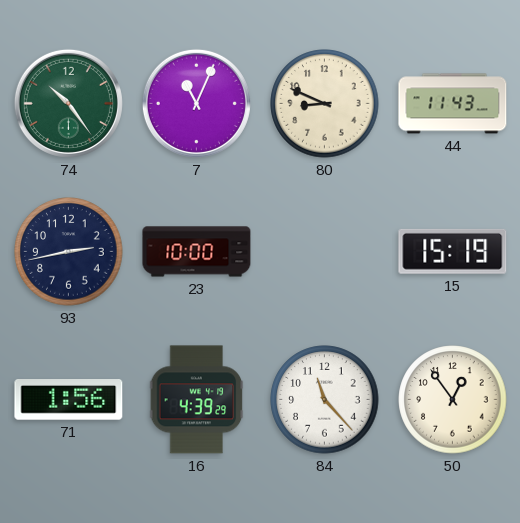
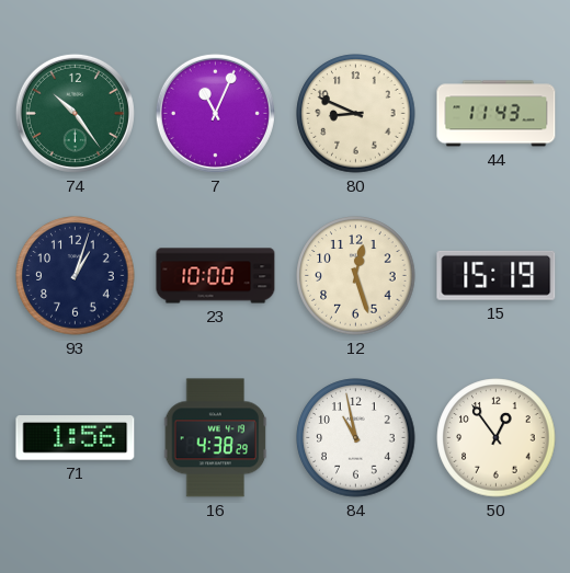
93: 2:43 -> 1:03
12: none -> 12:27
16: 4:39 -> 4:38
84: 11:23 -> 10:58
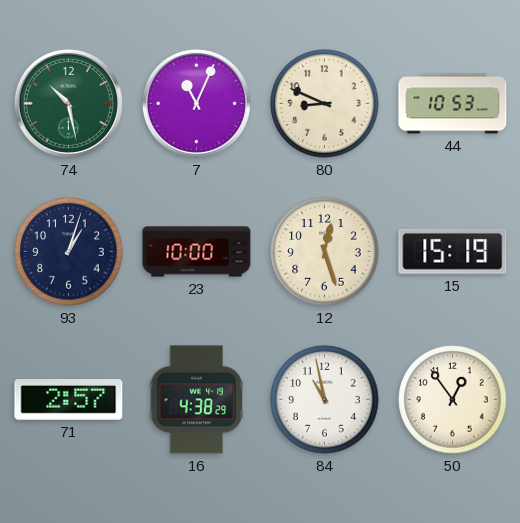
74: 10:24 -> 10:28
44: 11:43 -> 10:53
71: 1:56 -> 2:57
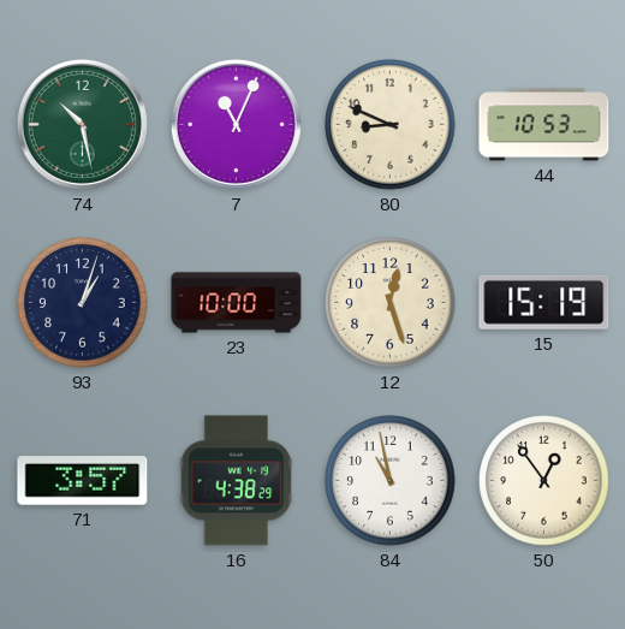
71: 2:57 -> 3:57
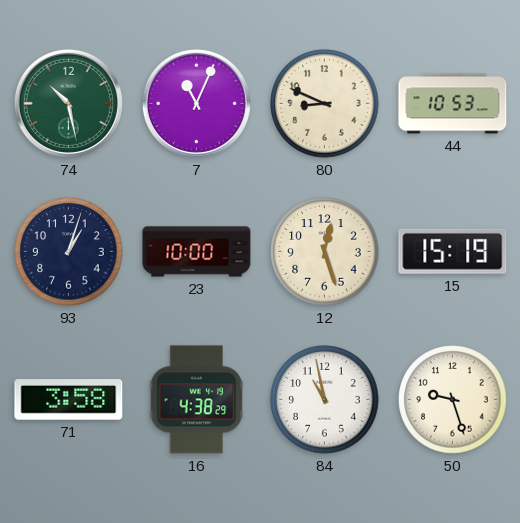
71: 3:57 -> 3:58
50: 12:54 -> 9:27
